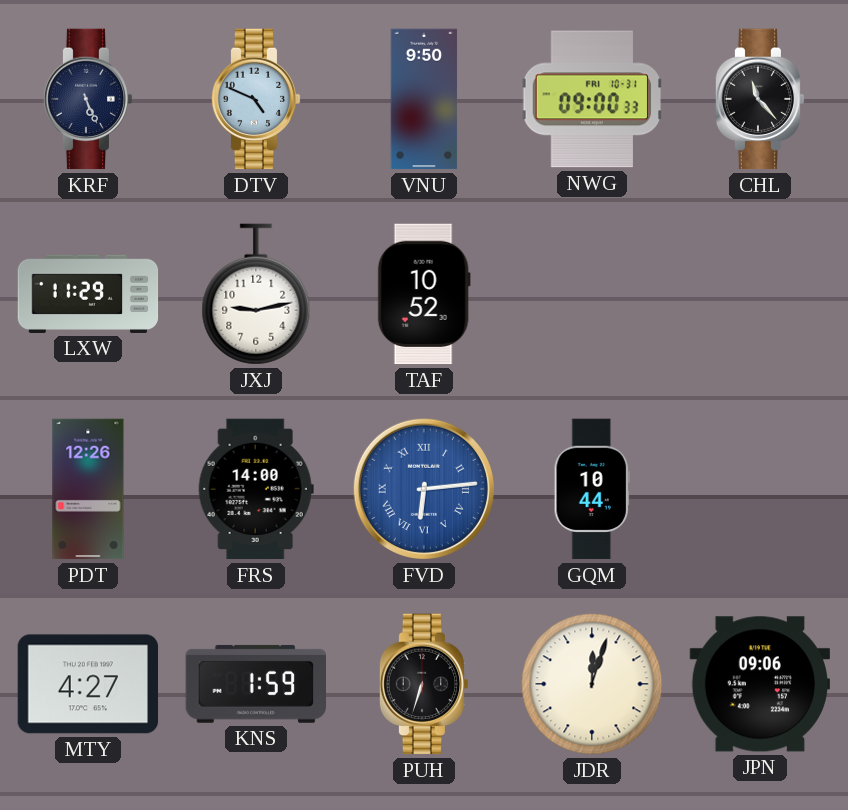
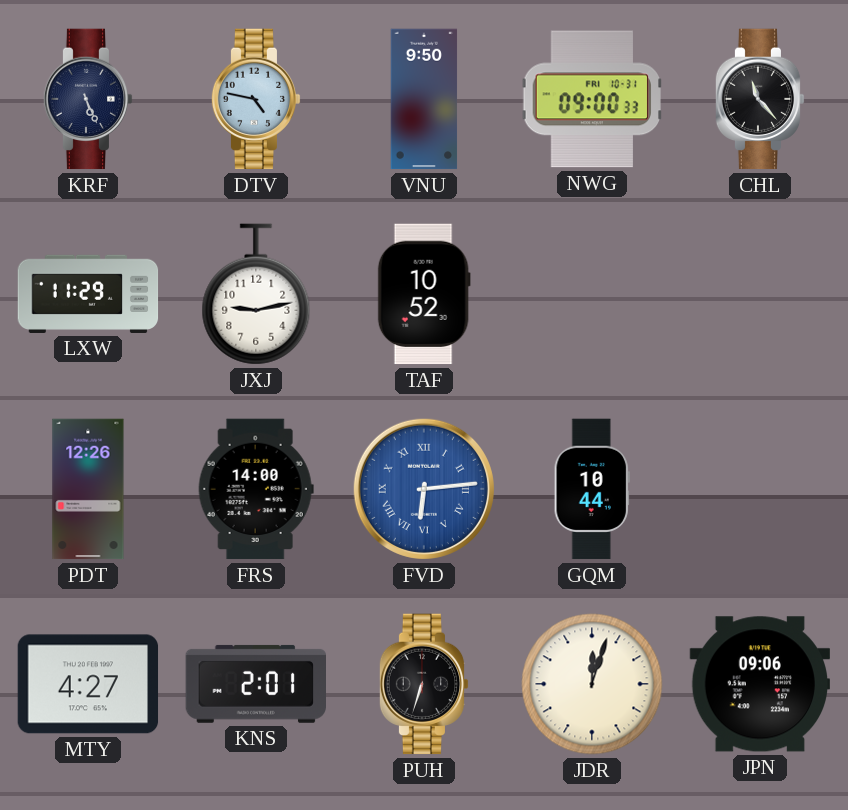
DTV: 4:49 -> 4:47
KNS: 1:59 -> 2:01
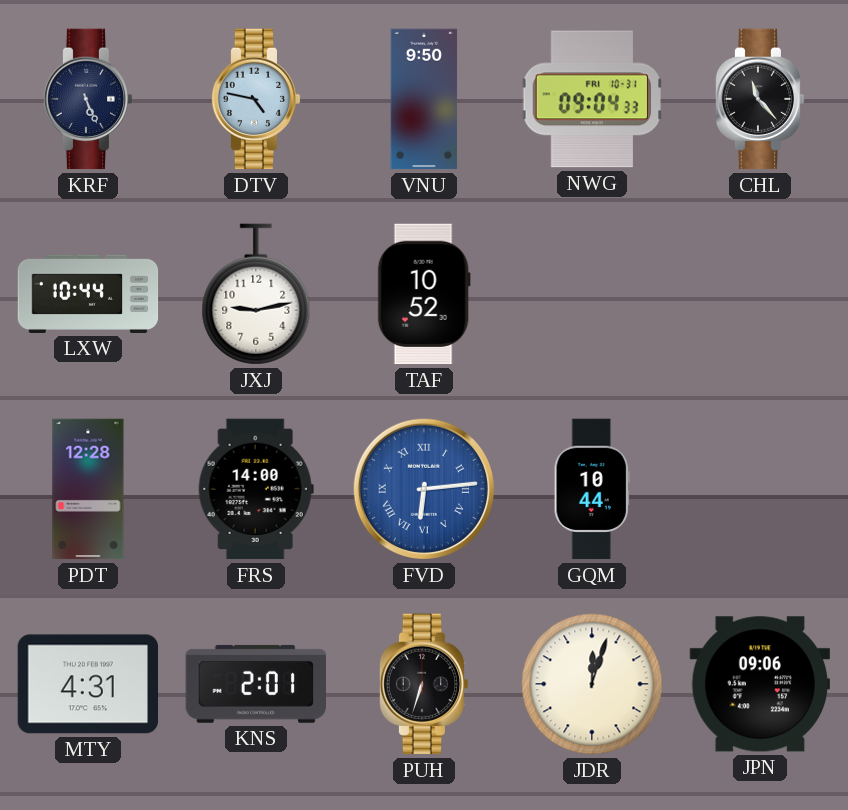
NWG: 09:00 -> 09:04
LXW: 11:29 -> 10:44
PDT: 12:26 -> 12:28
MTY: 4:27 -> 4:31
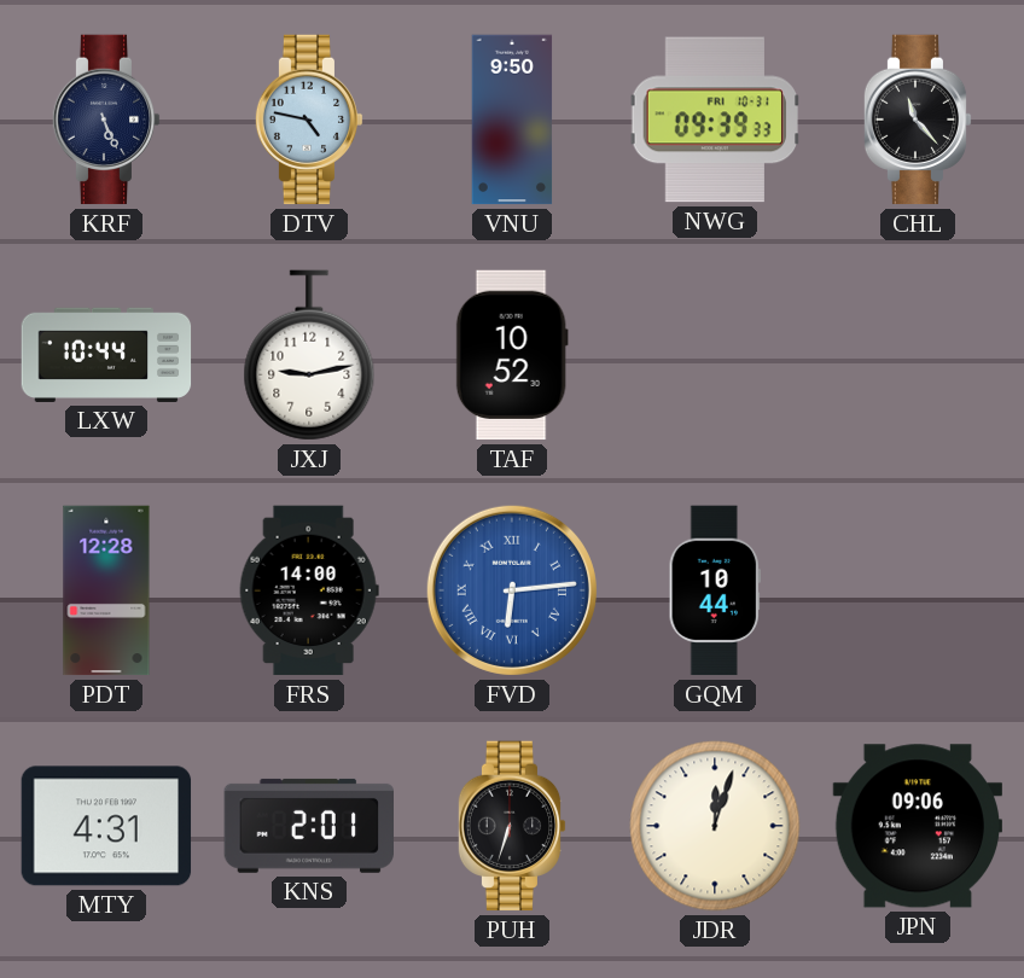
NWG: 09:04 -> 09:39
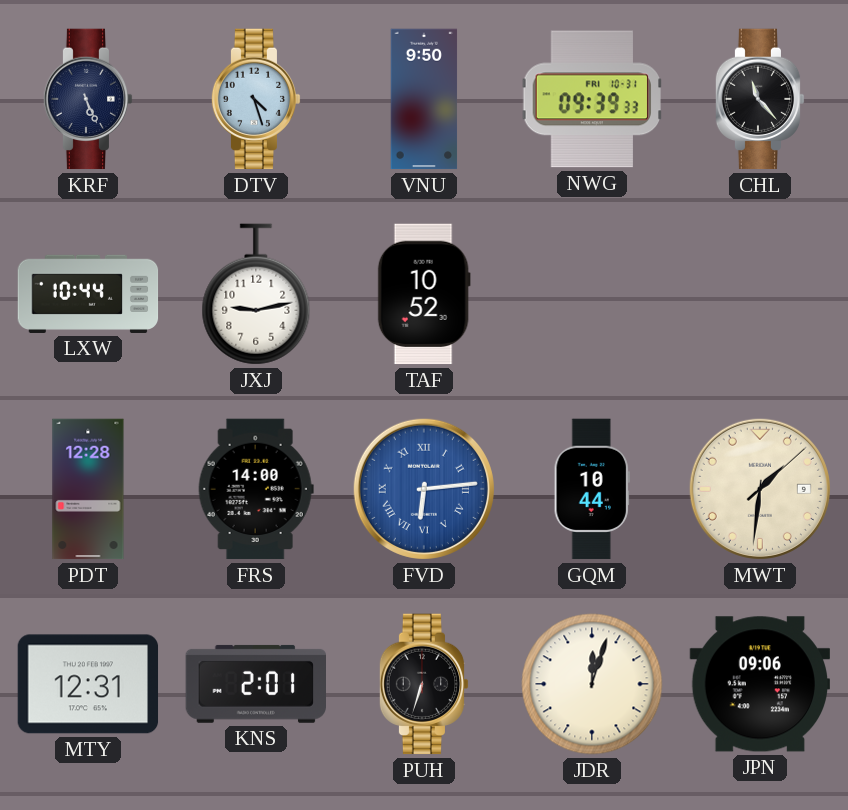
DTV: 4:47 -> 4:27
MWT: none -> 1:31
MTY: 4:31 -> 12:31
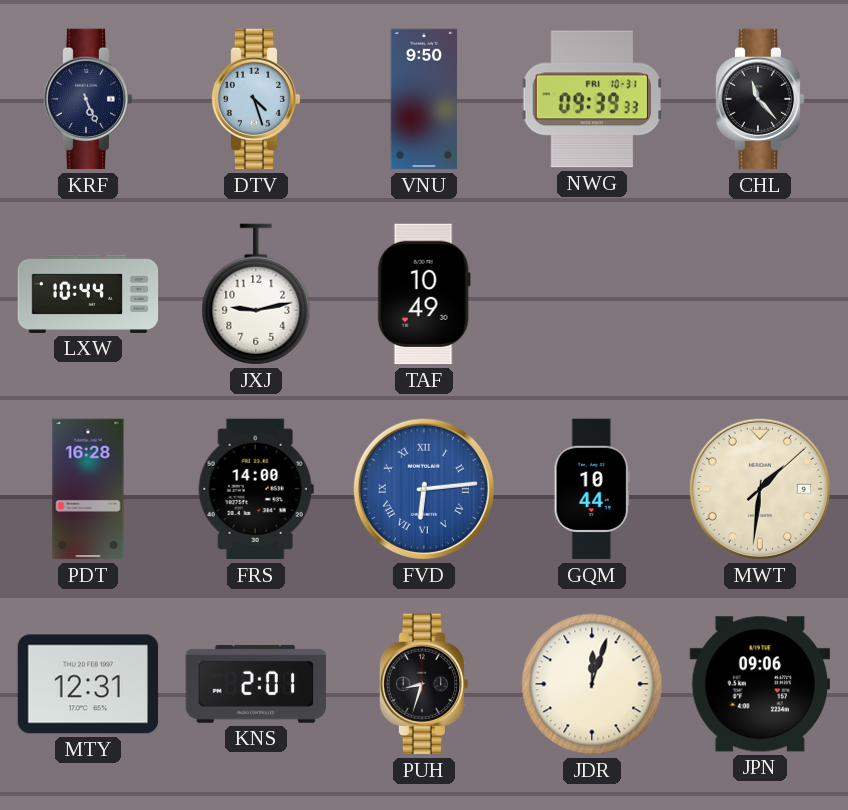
TAF: 10:52 -> 10:49
PDT: 12:28 -> 16:28
PUH: 6:33 -> 8:33
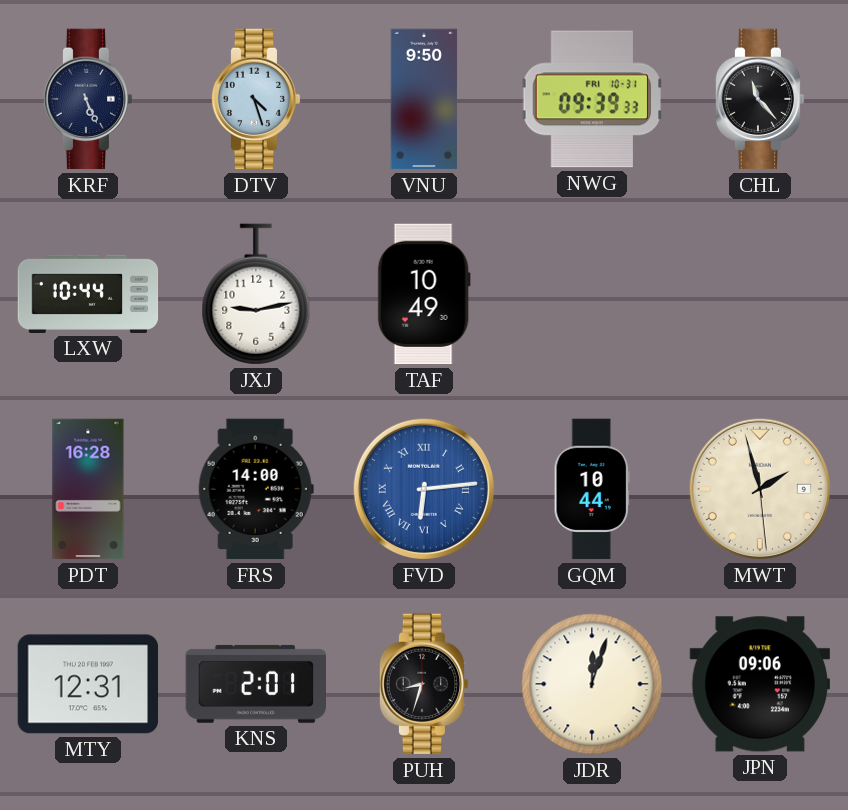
MWT: 1:31 -> 1:57
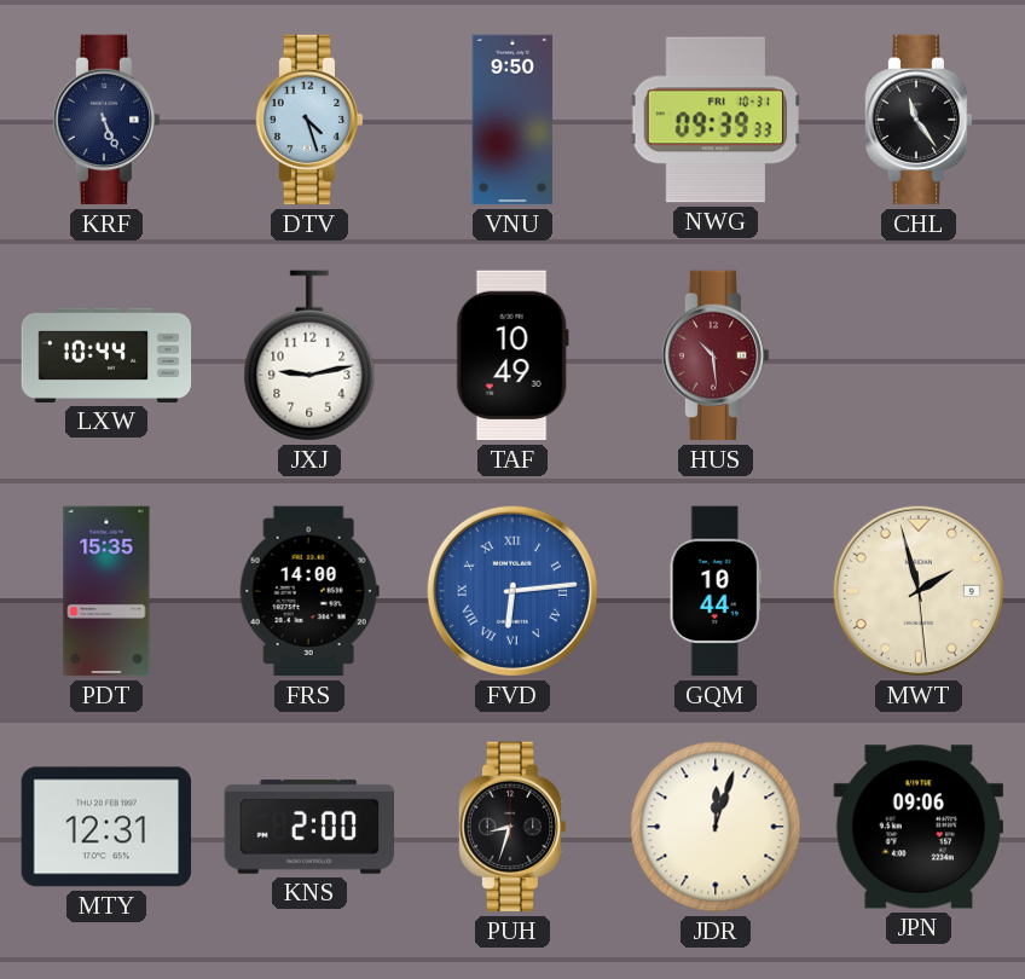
CHL: 11:23 -> 11:24
HUS: none -> 10:29
PDT: 16:28 -> 15:35
KNS: 2:01 -> 2:00
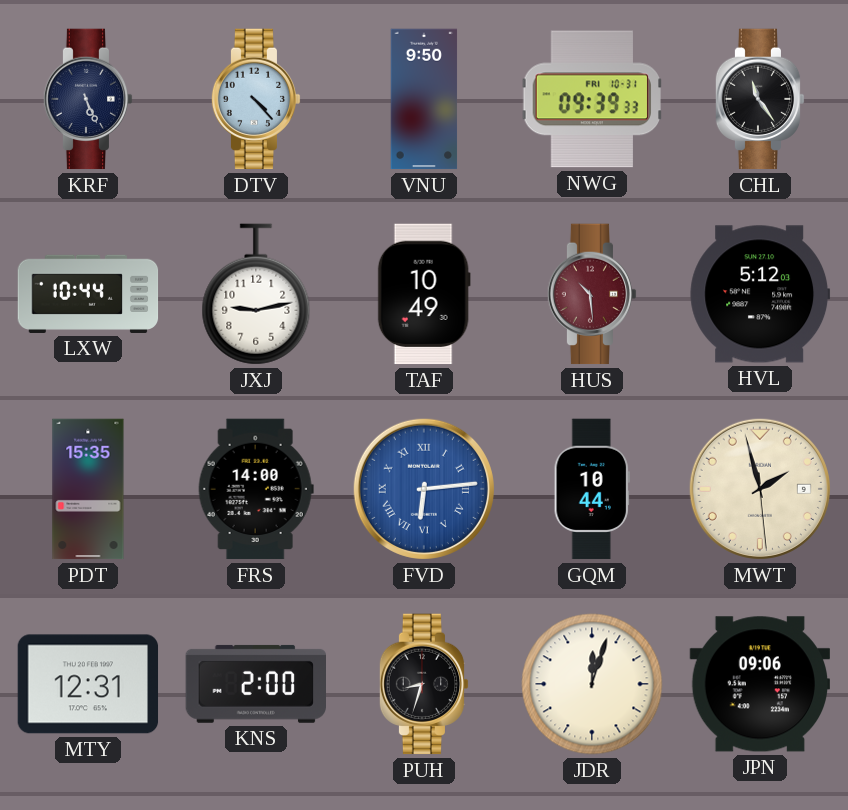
DTV: 4:27 -> 4:23
HVL: none -> 5:12
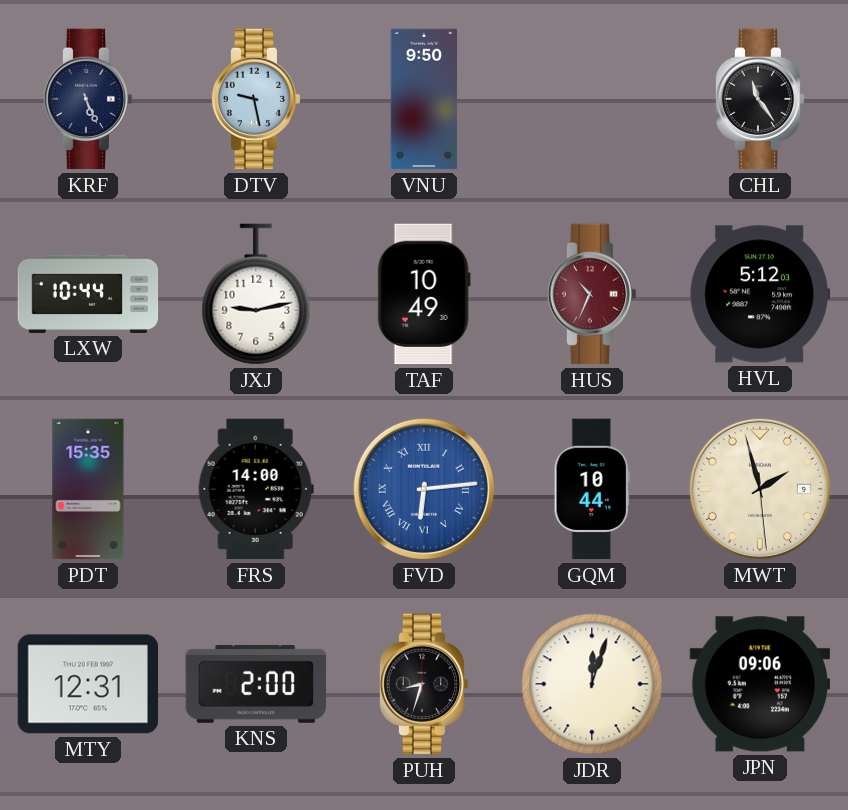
DTV: 4:23 -> 9:28
NWG: 09:39 -> none
HUS: 10:29 -> 10:34
